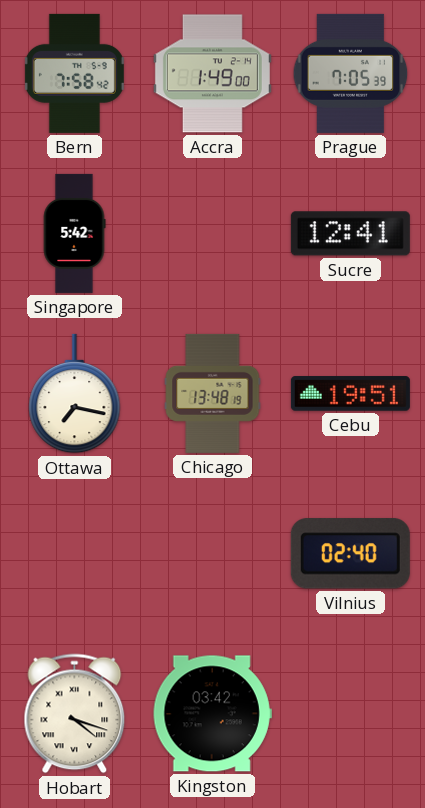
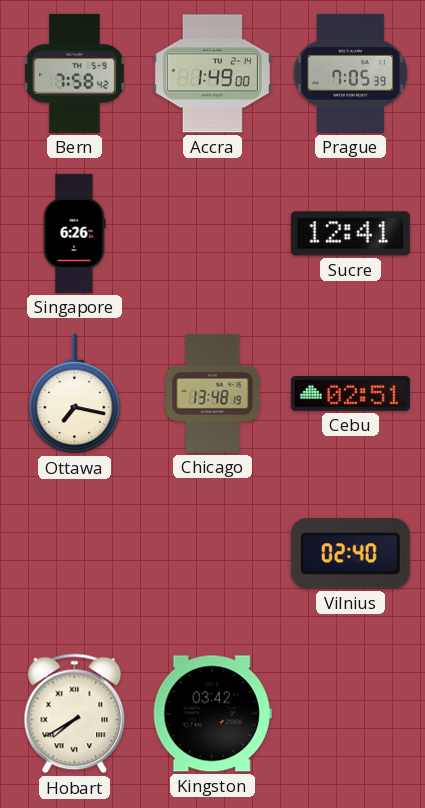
Singapore: 5:42 -> 6:26
Cebu: 19:51 -> 02:51
Hobart: 4:18 -> 7:40
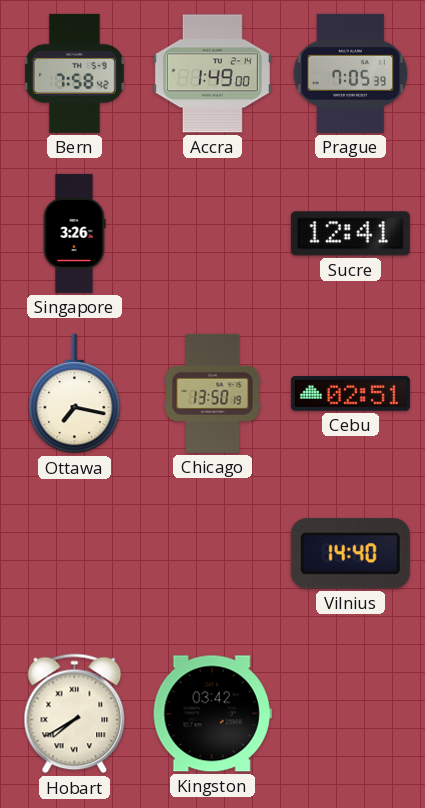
Singapore: 6:26 -> 3:26
Chicago: 13:48 -> 13:50
Vilnius: 02:40 -> 14:40
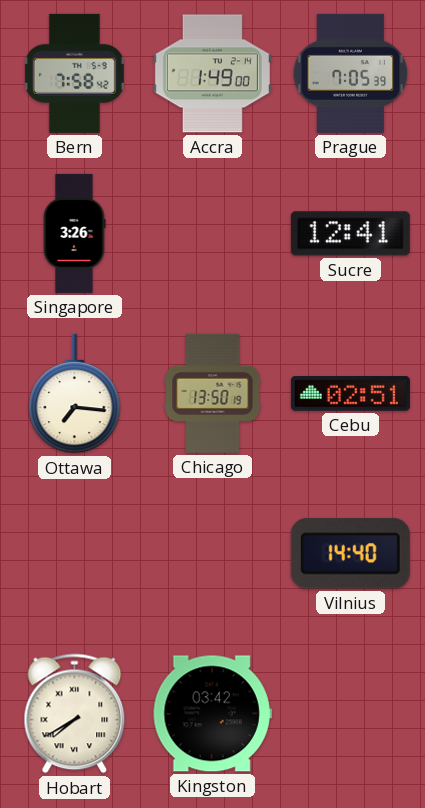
Ottawa: 7:17 -> 7:16
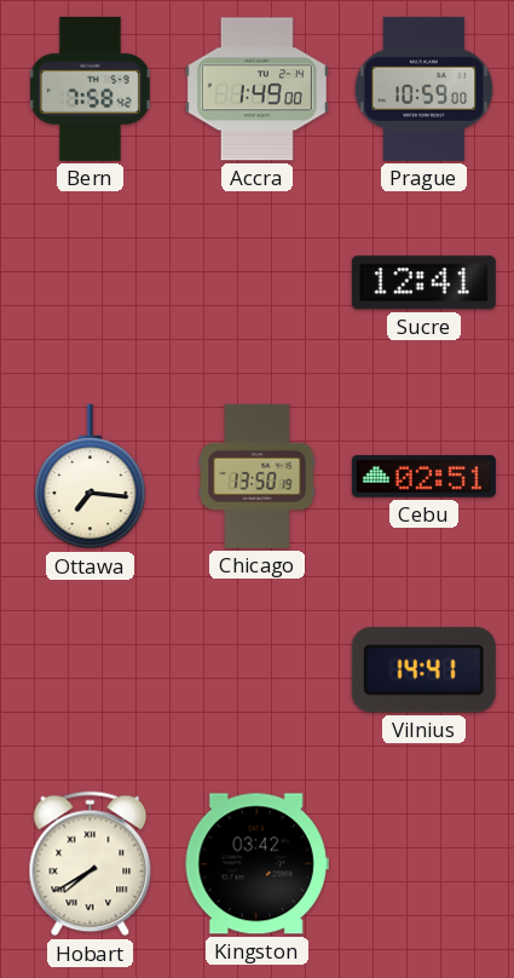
Prague: 7:05 -> 10:59
Singapore: 3:26 -> none
Vilnius: 14:40 -> 14:41
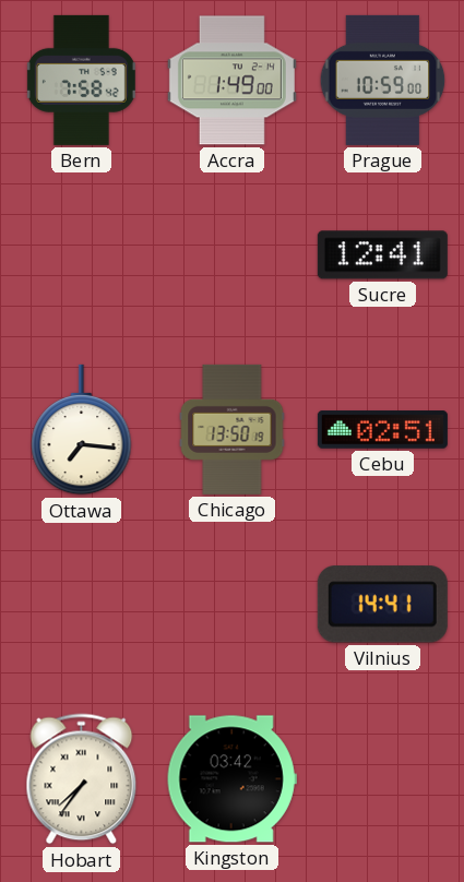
Hobart: 7:40 -> 7:36
